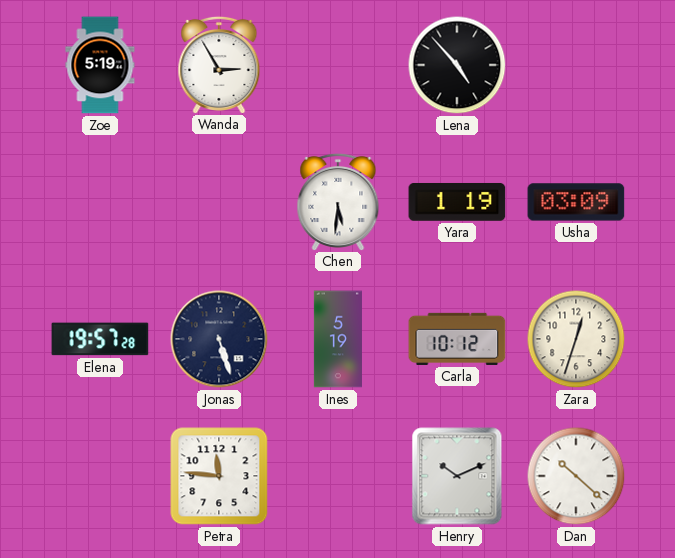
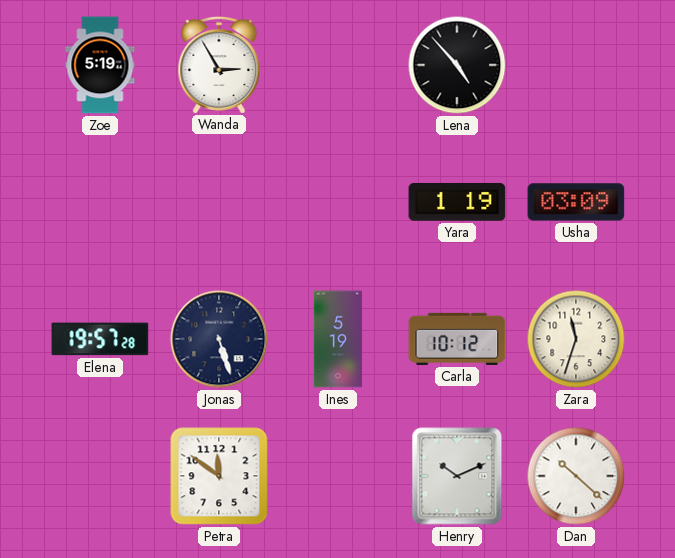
Chen: 5:31 -> none
Zara: 12:33 -> 11:33
Petra: 11:46 -> 11:51
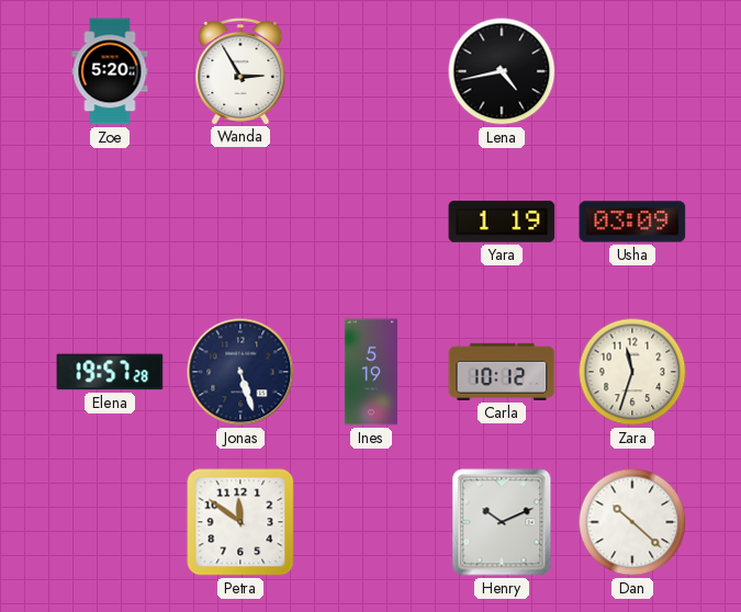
Zoe: 5:19 -> 5:20
Lena: 4:53 -> 4:43
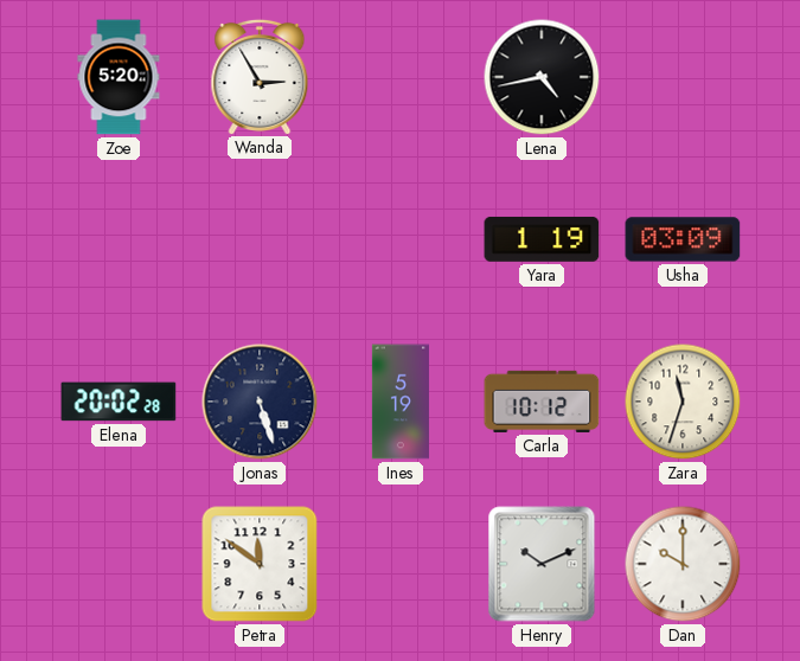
Elena: 19:57 -> 20:02
Dan: 10:22 -> 10:00
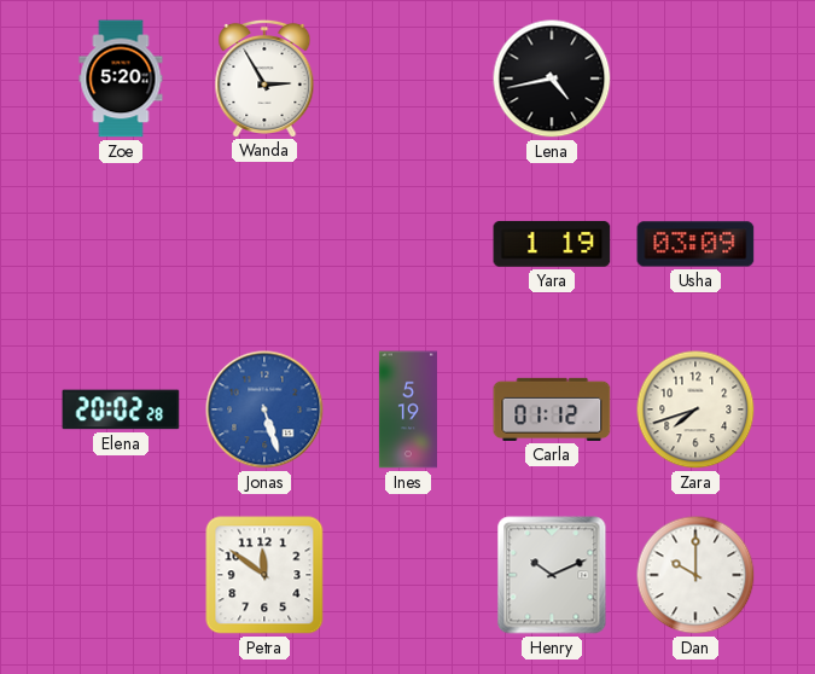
Jonas dial: navy -> blue
Carla: 10:12 -> 01:12
Zara: 11:33 -> 7:42
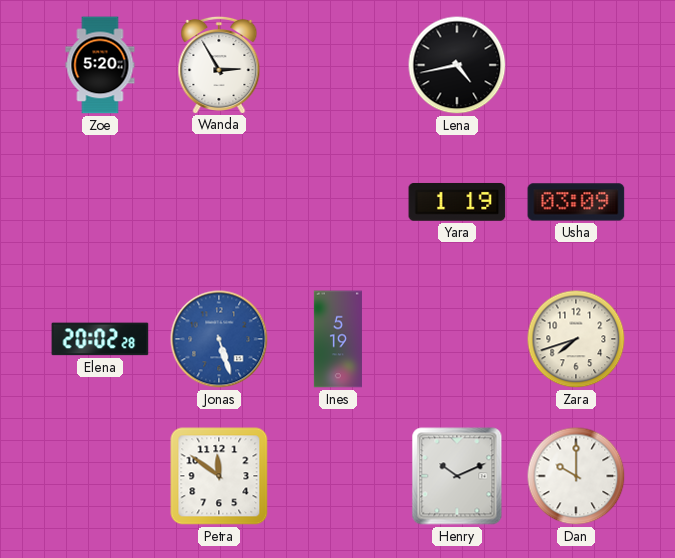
Carla: 01:12 -> none
